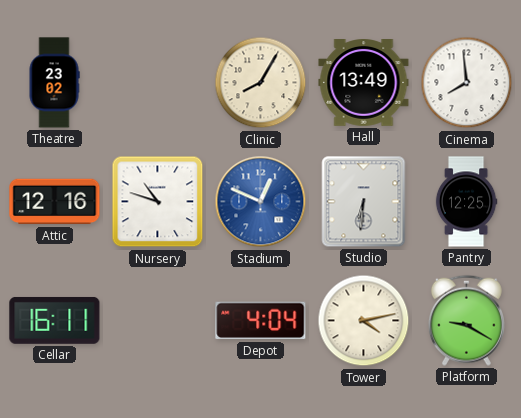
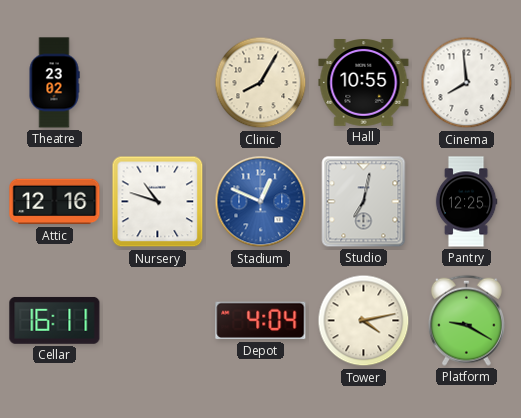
Hall: 13:49 -> 10:55
Studio: 6:31 -> 7:02
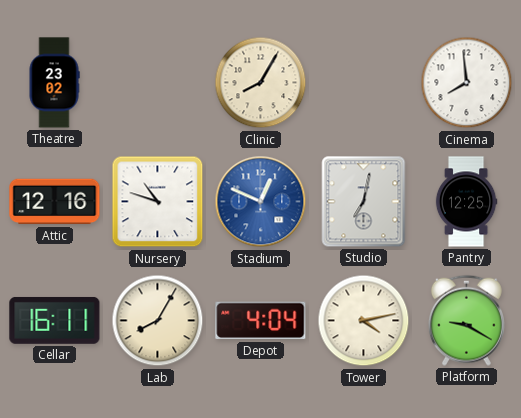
Hall: 10:55 -> none
Lab: none -> 8:05
